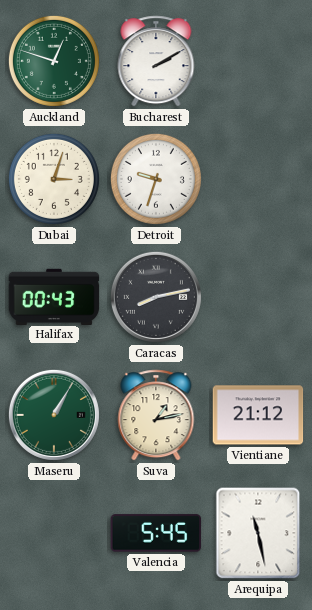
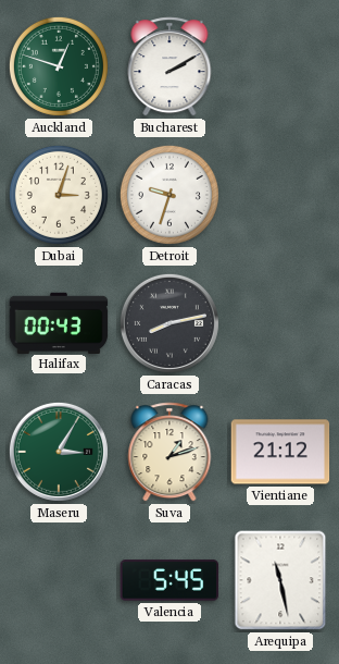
Maseru: 1:05 -> 3:05
Suva: 1:13 -> 1:12
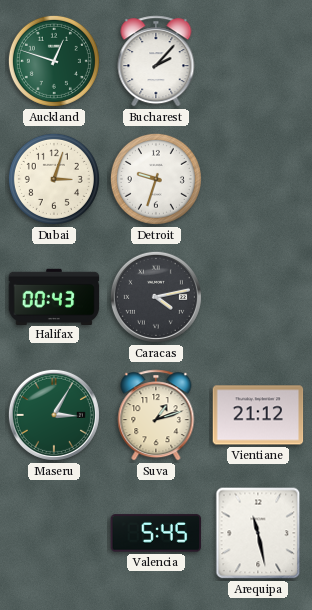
Bucharest: 2:10 -> 2:07
Caracas: 8:13 -> 4:13
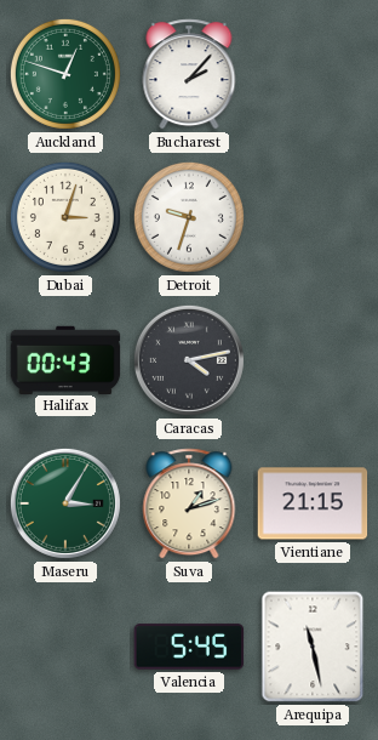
Vientiane: 21:12 -> 21:15
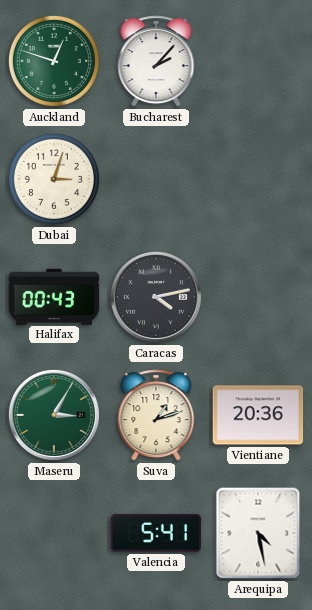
Detroit: 9:33 -> none
Vientiane: 21:15 -> 20:36
Valencia: 5:45 -> 5:41
Arequipa: 11:28 -> 4:28
